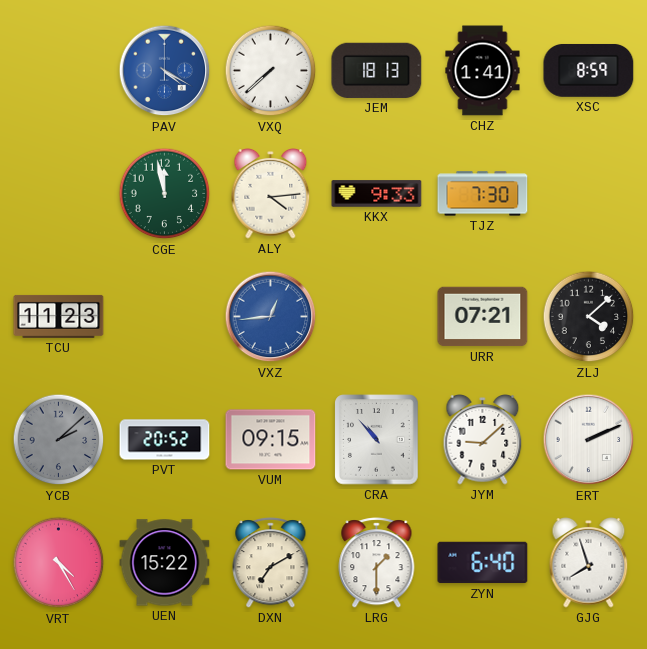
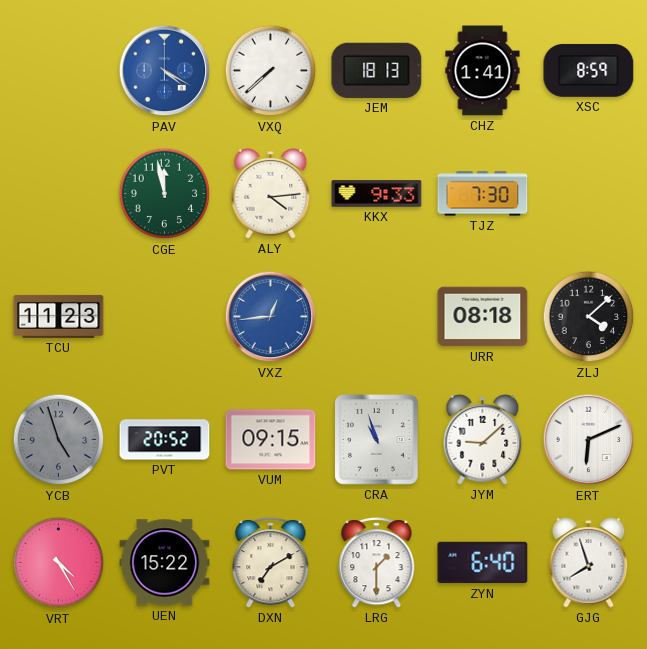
URR: 07:21 -> 08:18
YCB: 2:08 -> 4:57
CRA: 10:53 -> 10:57
ERT: 2:11 -> 6:11
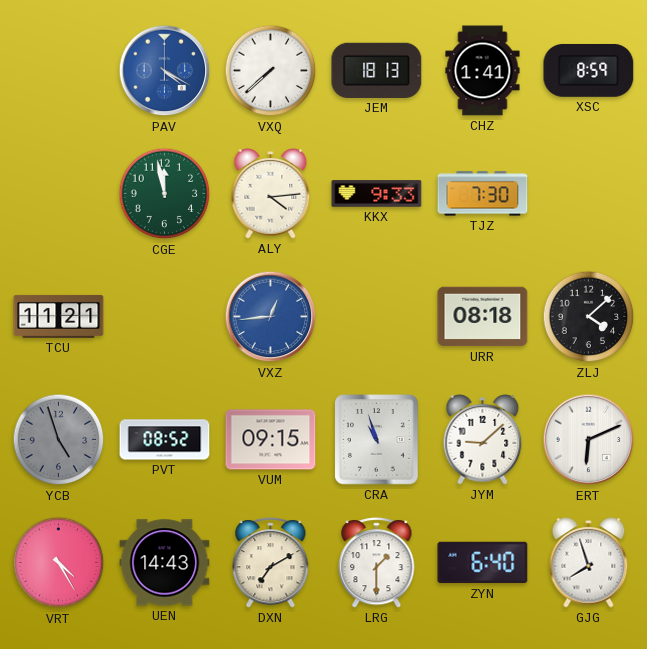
TCU: 11:23 -> 11:21
PVT: 20:52 -> 08:52
UEN: 15:22 -> 14:43
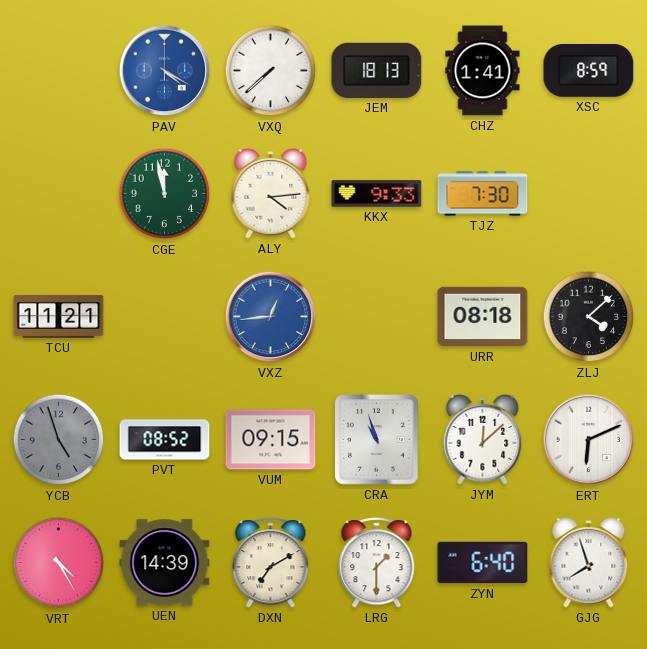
JYM: 9:08 -> 12:08
UEN: 14:43 -> 14:39
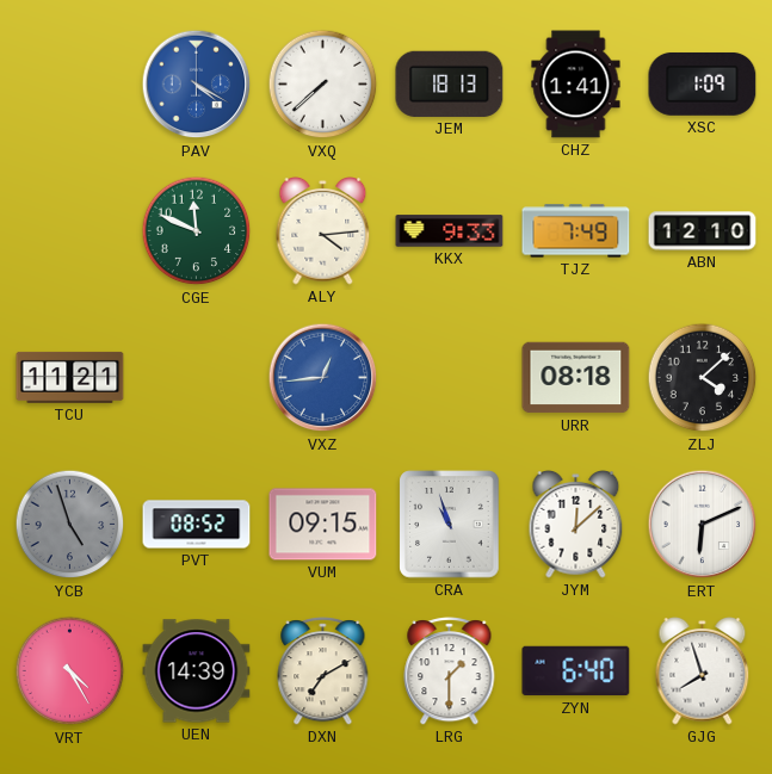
XSC: 8:59 -> 1:09
CGE: 11:58 -> 11:49
TJZ: 7:30 -> 7:49
ABN: none -> 12:10
